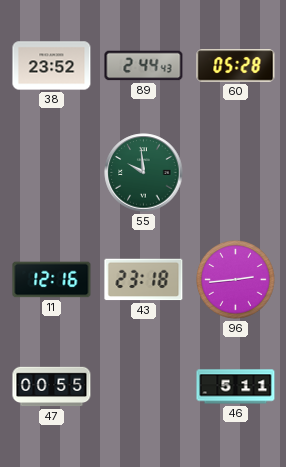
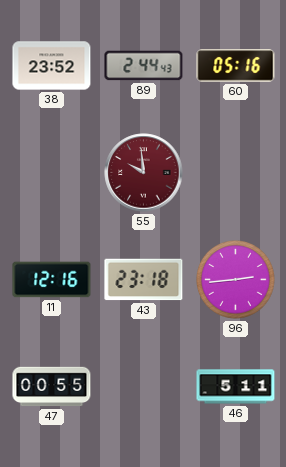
60: 05:28 -> 05:16
55 dial: green -> burgundy
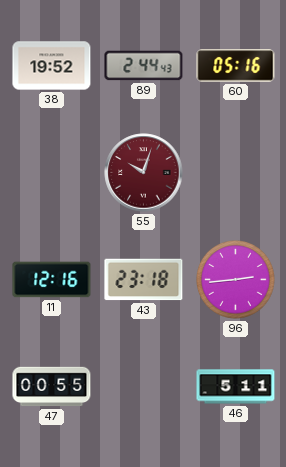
38: 23:52 -> 19:52
55: 9:59 -> 10:03
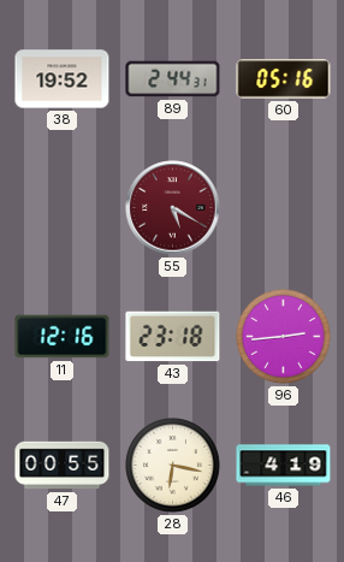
89: 2:44:43 -> 2:44:31
55: 10:03 -> 5:20
28: none -> 6:17
46: 5:11 -> 4:19
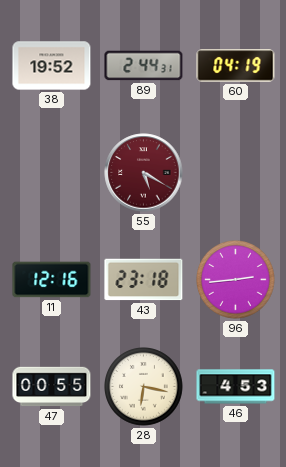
60: 05:16 -> 04:19
46: 4:19 -> 4:53
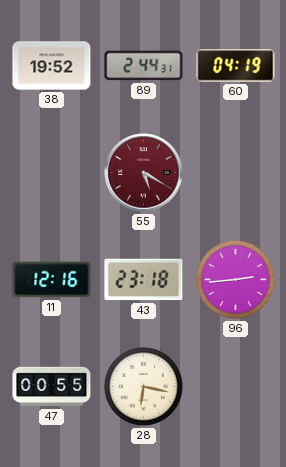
46: 4:53 -> none
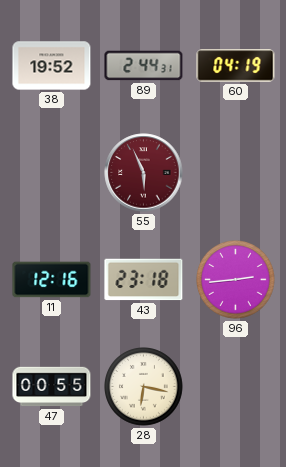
55: 5:20 -> 5:56
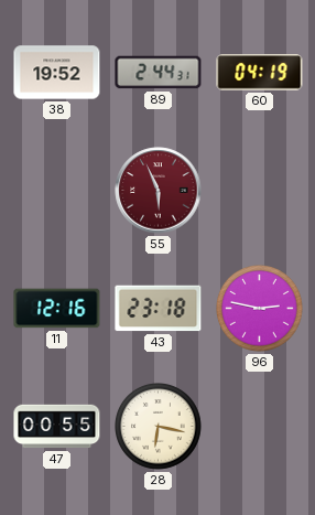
96: 2:44 -> 2:47
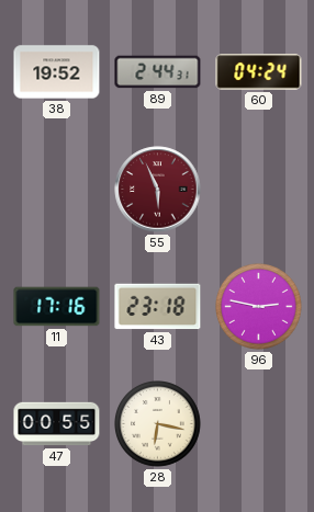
60: 04:19 -> 04:24
11: 12:16 -> 17:16
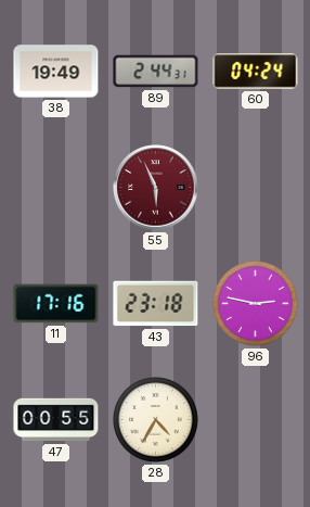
38: 19:52 -> 19:49
28: 6:17 -> 4:35
